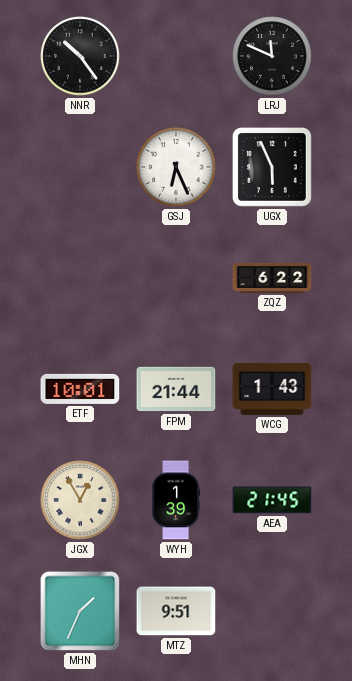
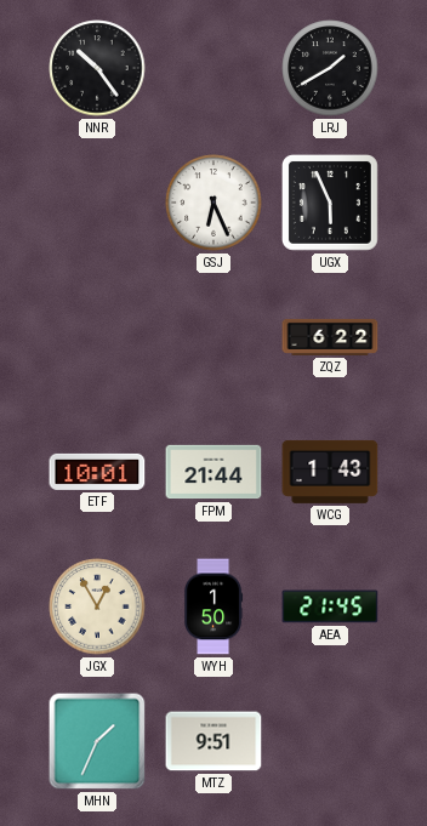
LRJ: 11:49 -> 1:40
WYH: 1:39 -> 1:50
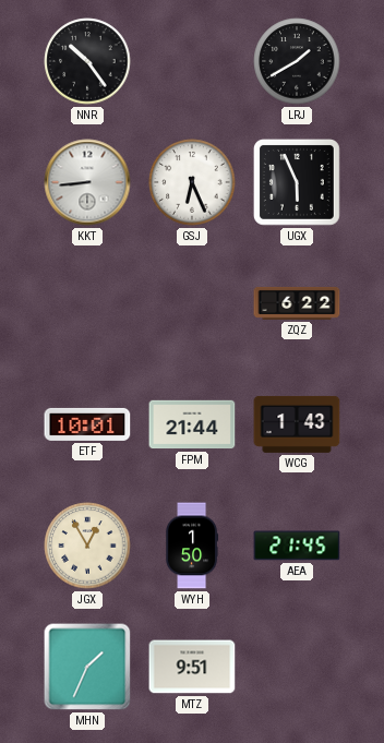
KKT: none -> 8:44
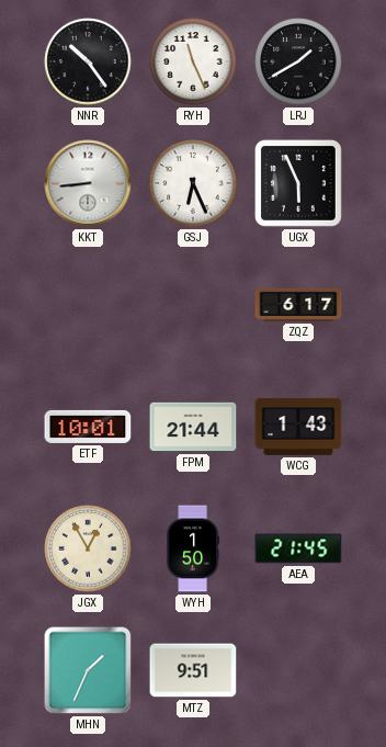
RYH: none -> 11:26
ZQZ: 6:22 -> 6:17
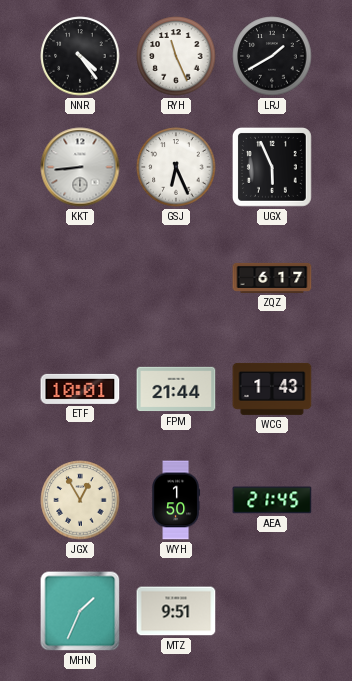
NNR: 10:24 -> 4:24
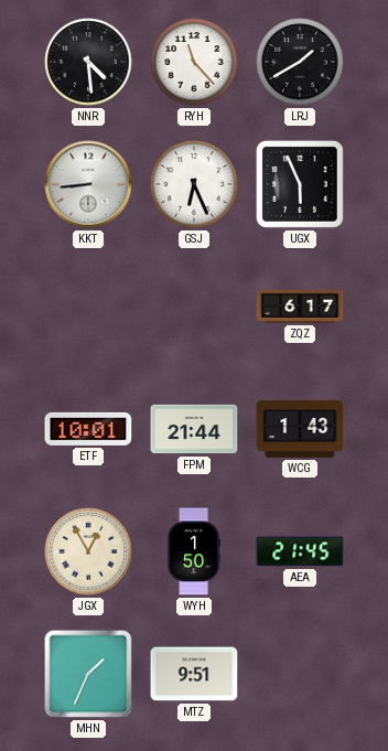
NNR: 4:24 -> 4:29
RYH: 11:26 -> 11:23
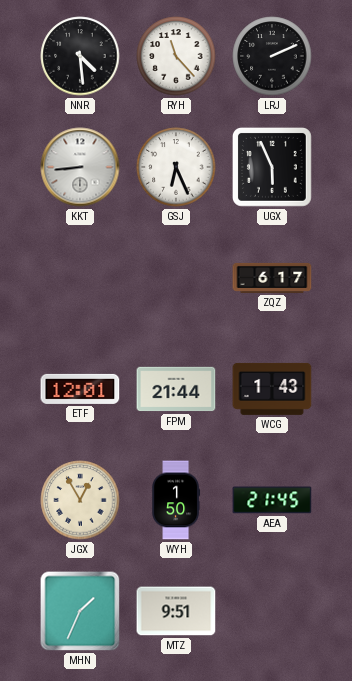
LRJ: 1:40 -> 2:11
ETF: 10:01 -> 12:01
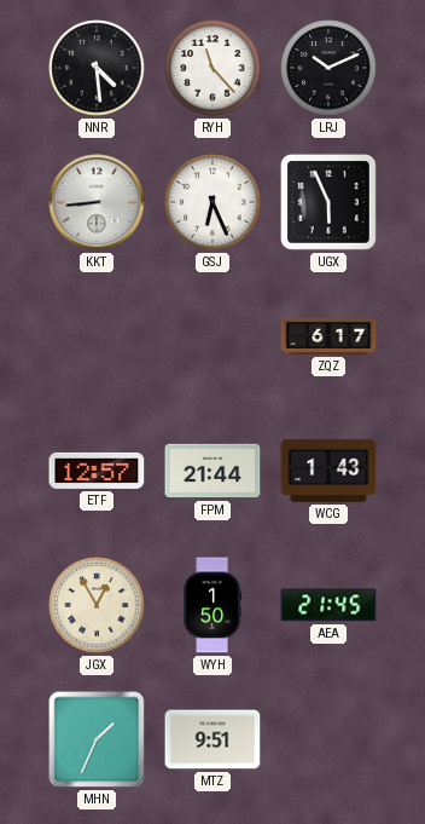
LRJ: 2:11 -> 10:11
ETF: 12:01 -> 12:57
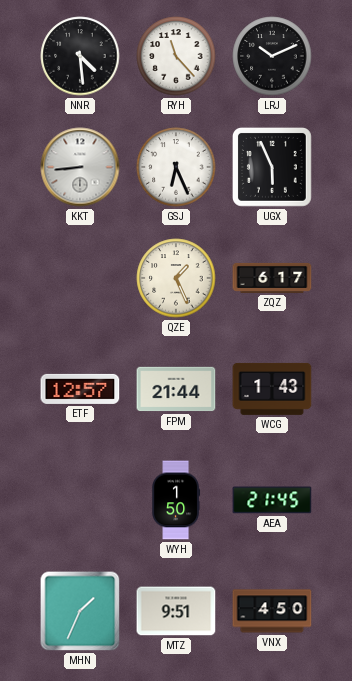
QZE: none -> 1:26
JGX: 12:55 -> none
VNX: none -> 4:50
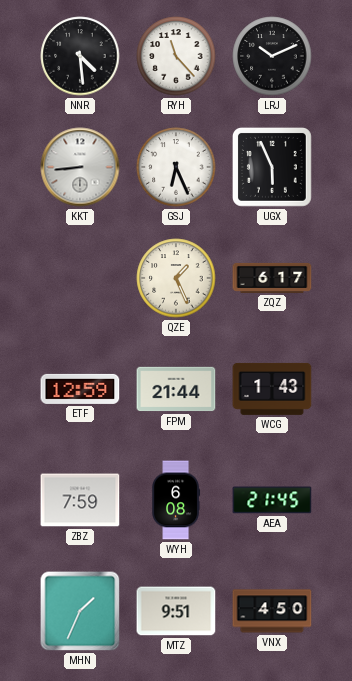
ETF: 12:57 -> 12:59
ZBZ: none -> 7:59
WYH: 1:50 -> 6:08
